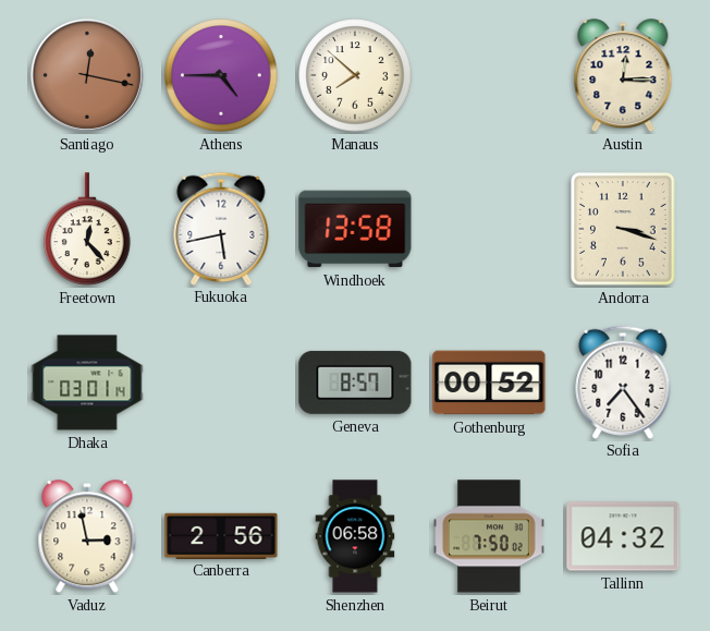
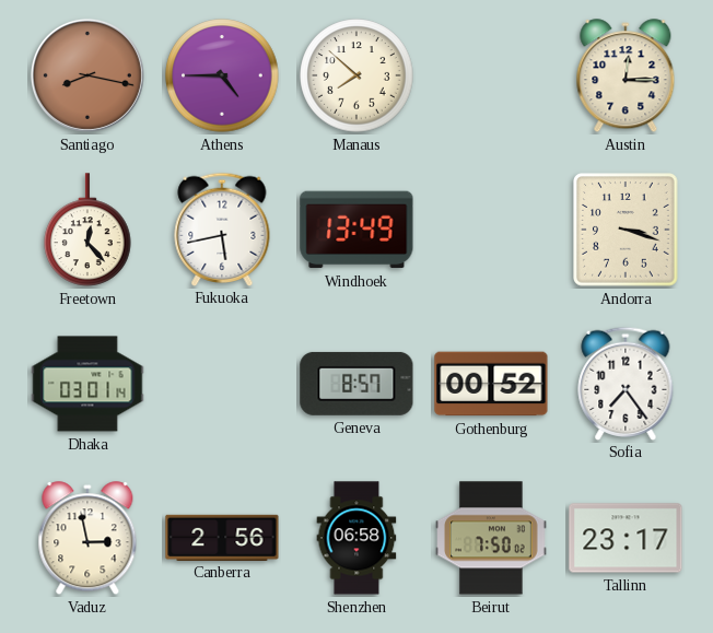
Santiago: 12:17 -> 8:17
Windhoek: 13:58 -> 13:49
Tallinn: 04:32 -> 23:17
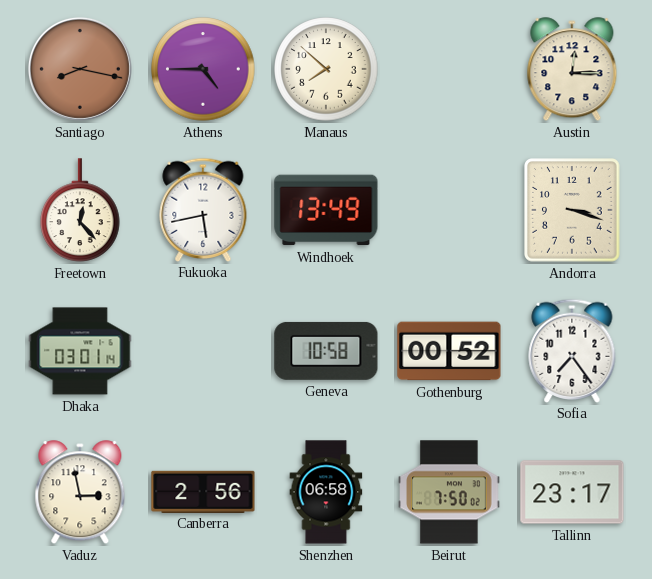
Geneva: 8:57 -> 10:58
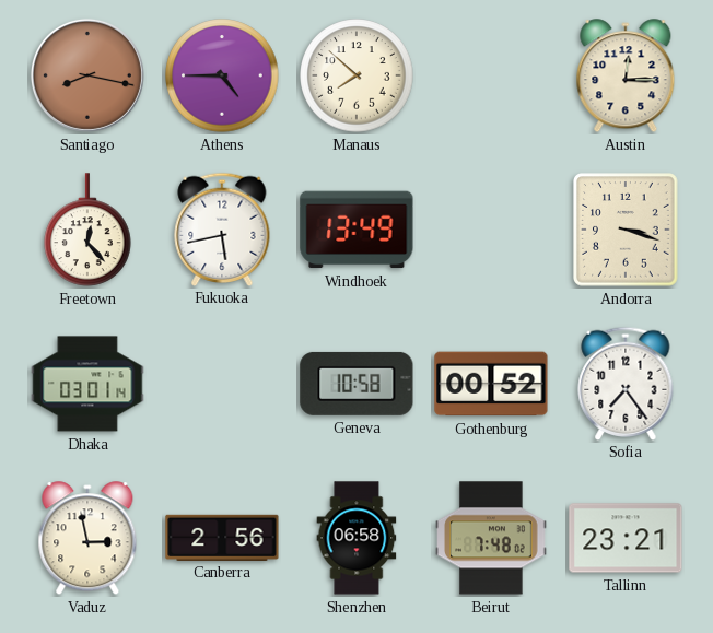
Beirut: 7:50 -> 7:48
Tallinn: 23:17 -> 23:21
